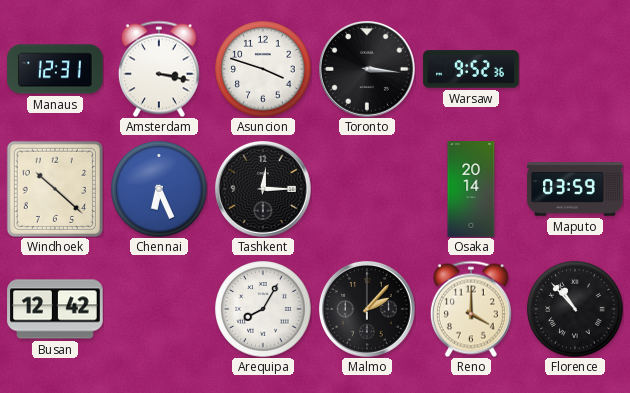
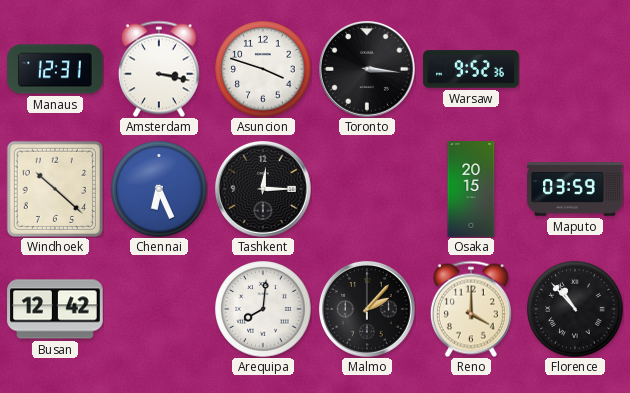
Osaka: 20:14 -> 20:15
Arequipa: 8:05 -> 8:01
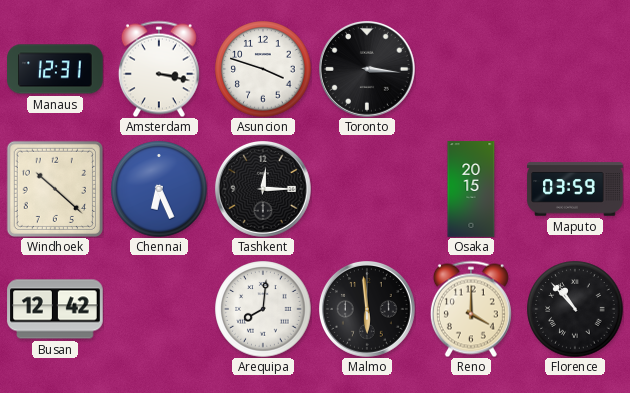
Warsaw: 9:52 -> none
Malmo: 2:07 -> 5:59
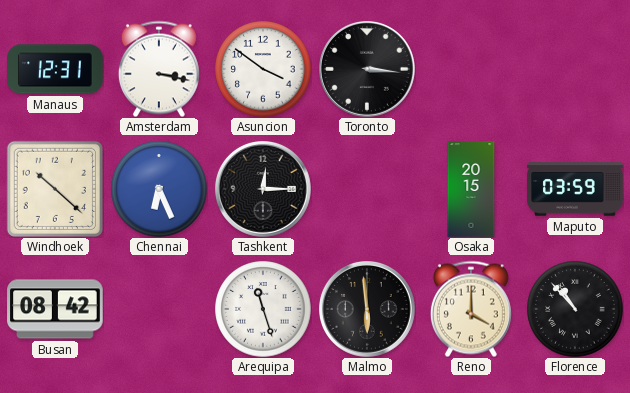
Asuncion: 3:48 -> 3:51
Busan: 12:42 -> 08:42
Arequipa: 8:01 -> 11:27
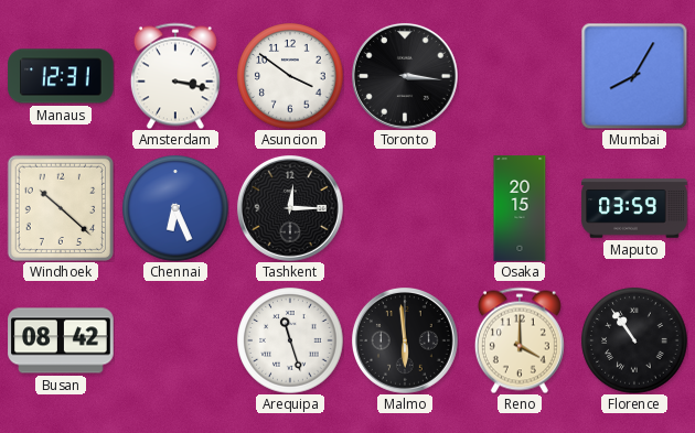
Mumbai: none -> 8:05
Florence: 10:53 -> 10:54
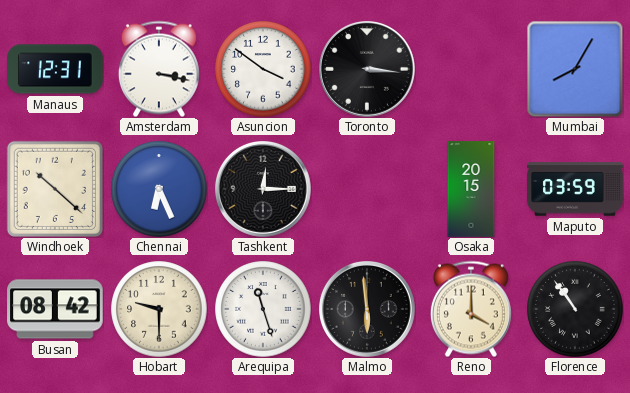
Hobart: none -> 9:30
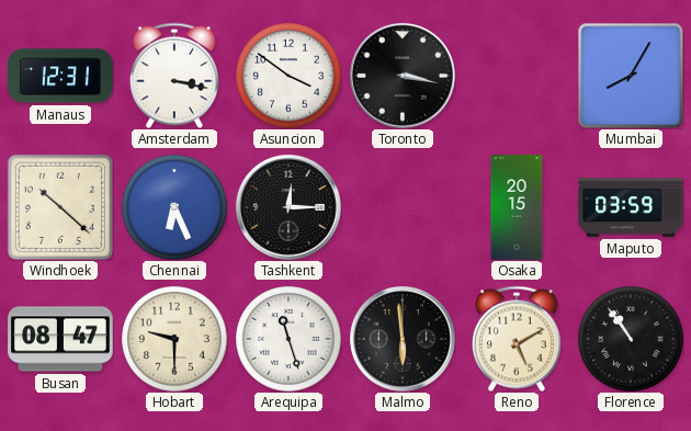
Toronto: 3:16 -> 3:17
Busan: 08:42 -> 08:47
Reno: 4:00 -> 5:10
